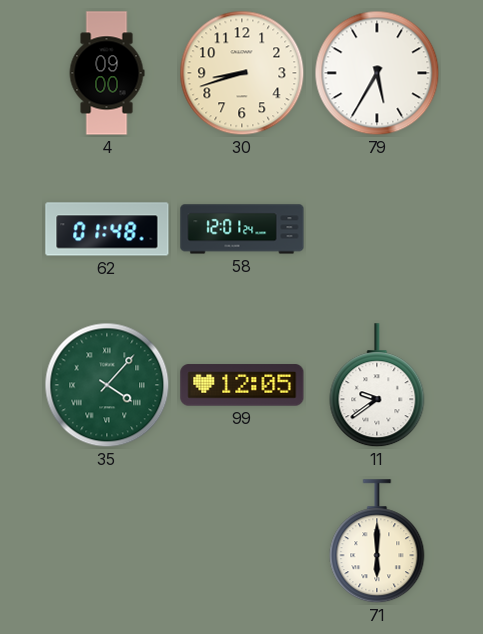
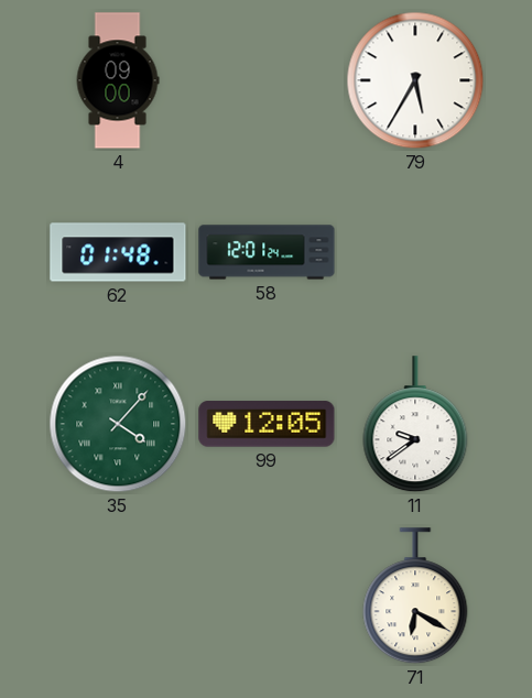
30: 8:42 -> none
71: 6:00 -> 6:20
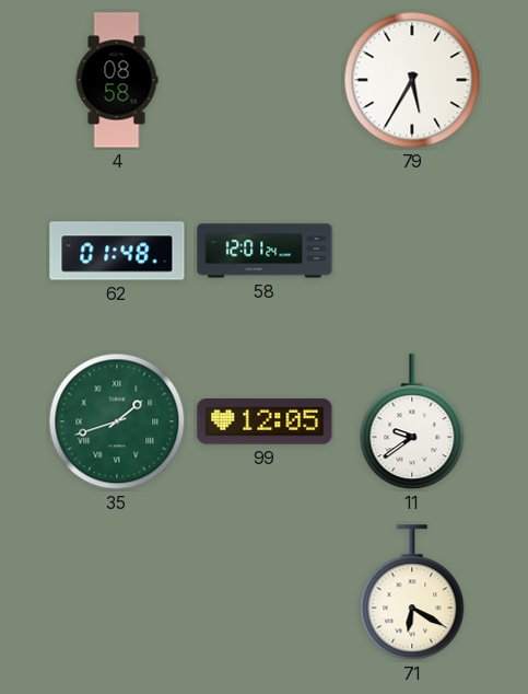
4: 09:00 -> 08:58
35: 4:07 -> 1:42
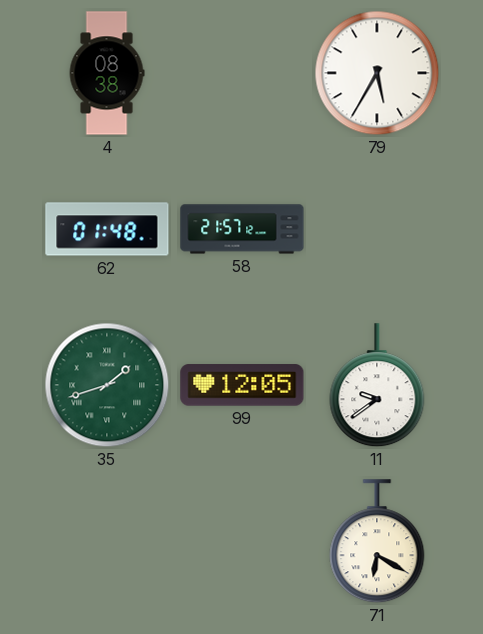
4: 08:58 -> 08:38
58: 12:01 -> 21:57
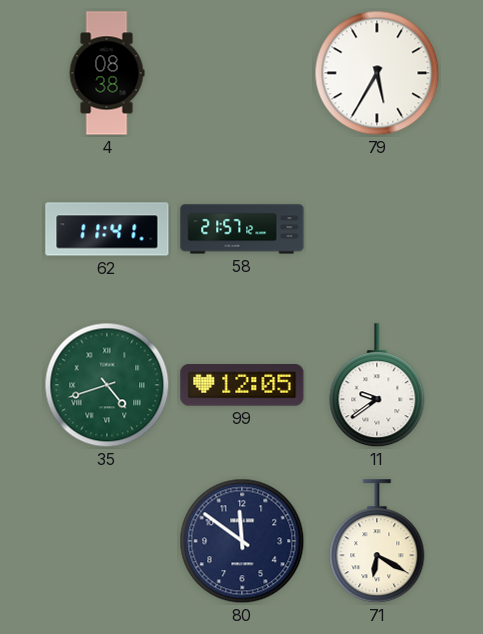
62: 01:48 -> 11:41
35: 1:42 -> 4:42
80: none -> 11:51
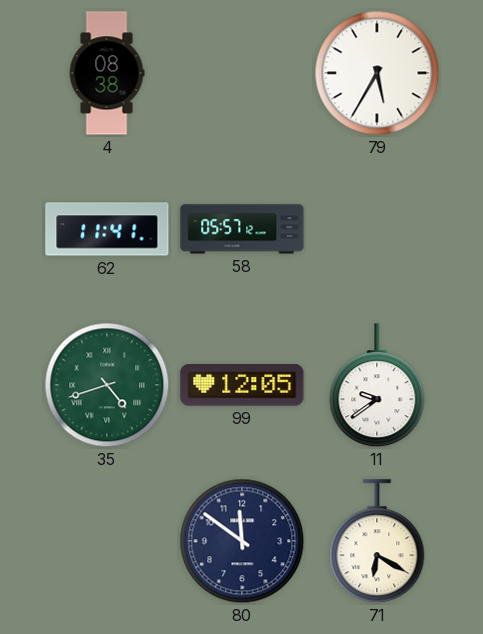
58: 21:57 -> 05:57
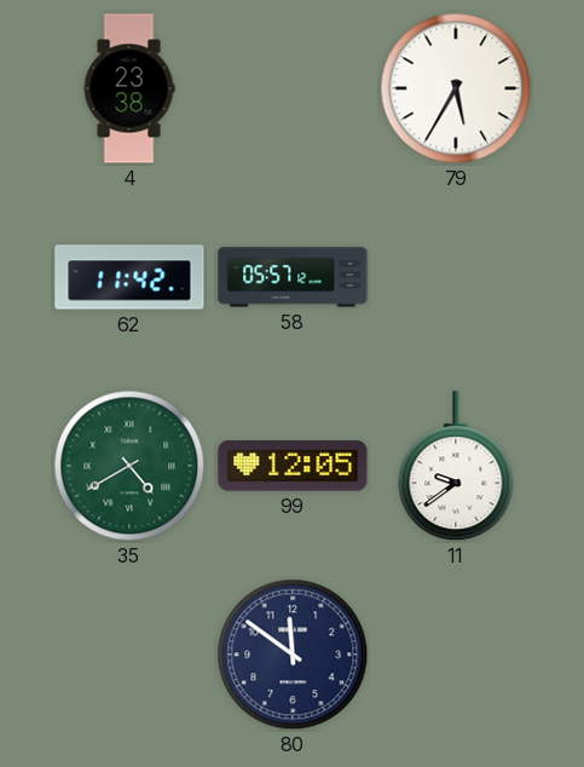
4: 08:38 -> 23:38
62: 11:41 -> 11:42
35: 4:42 -> 4:40
71: 6:20 -> none
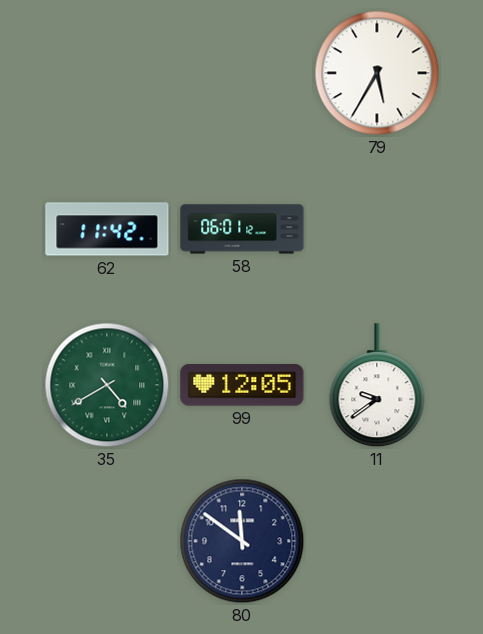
4: 23:38 -> none
58: 05:57 -> 06:01
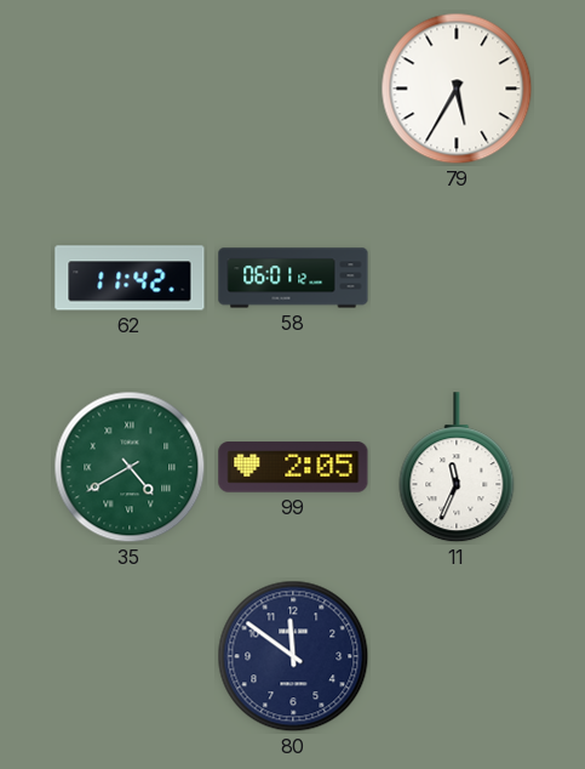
99: 12:05 -> 2:05
11: 9:39 -> 11:34
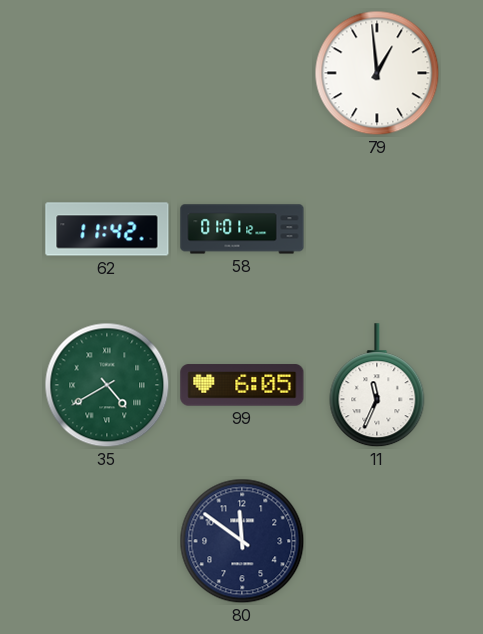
79: 5:35 -> 12:59
58: 06:01 -> 01:01
99: 2:05 -> 6:05
